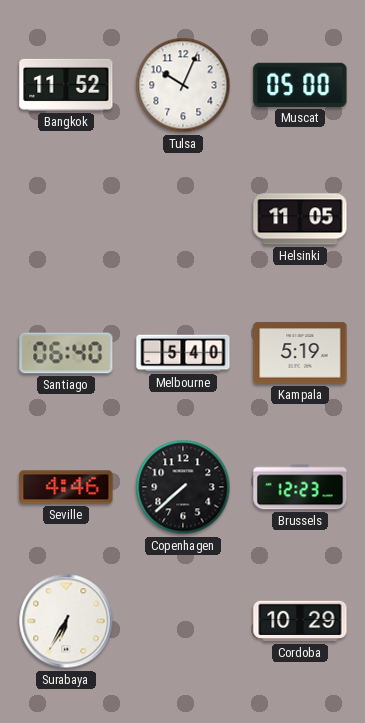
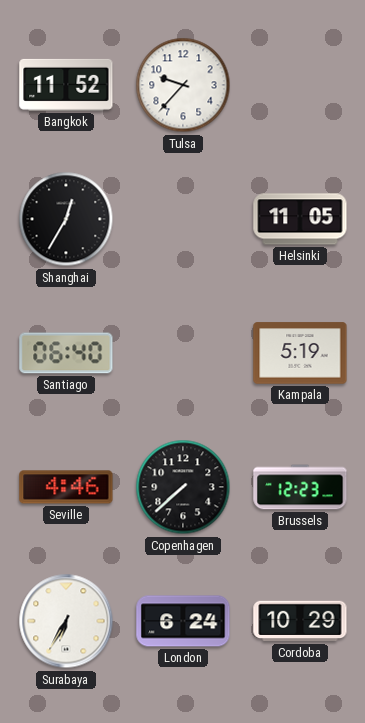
Tulsa: 10:04 -> 9:37
Muscat: 05:00 -> none
Shanghai: none -> 12:35
Melbourne: 5:40 -> none
London: none -> 6:24
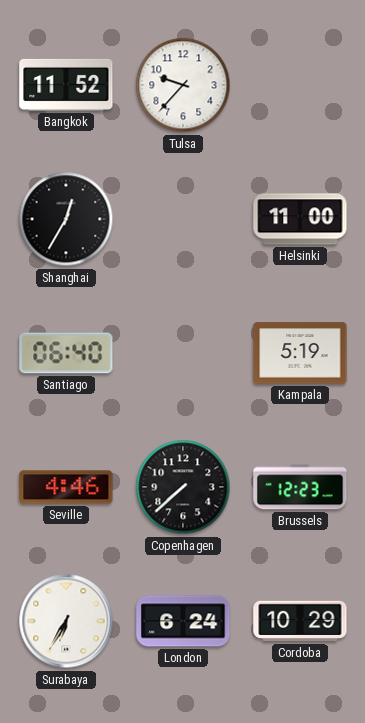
Helsinki: 11:05 -> 11:00
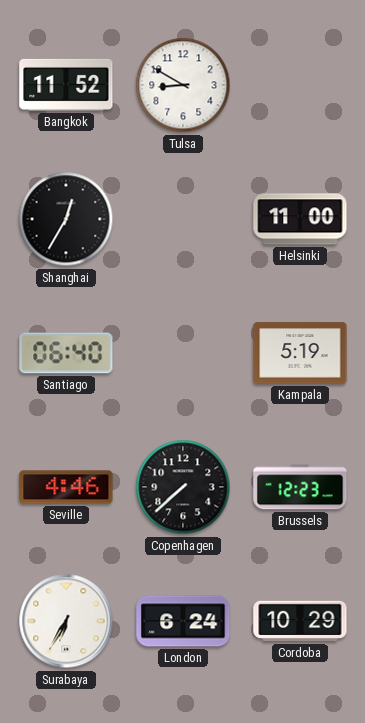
Tulsa: 9:37 -> 8:50
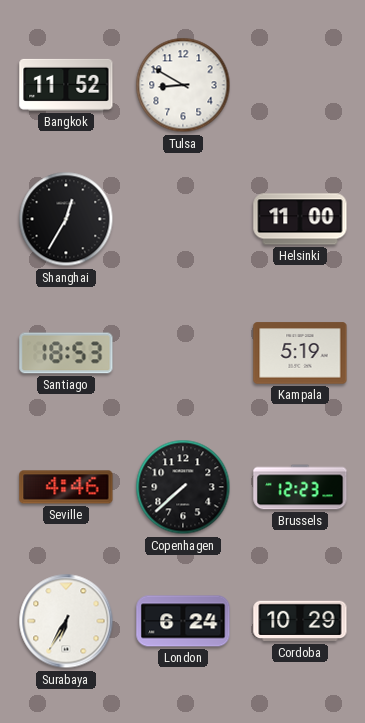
Santiago: 06:40 -> 18:53
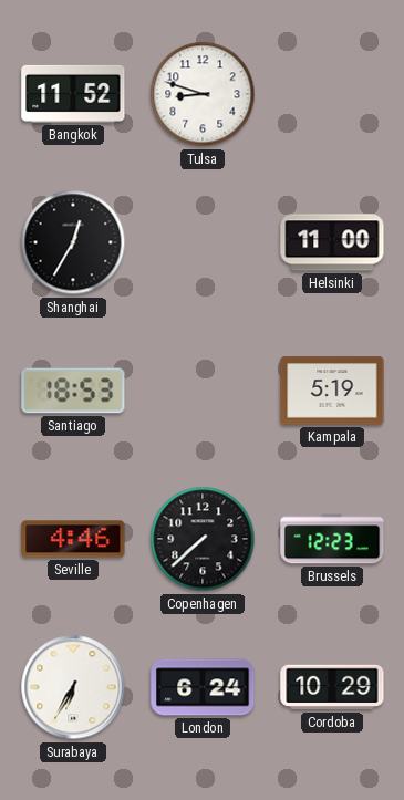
Tulsa: 8:50 -> 8:48
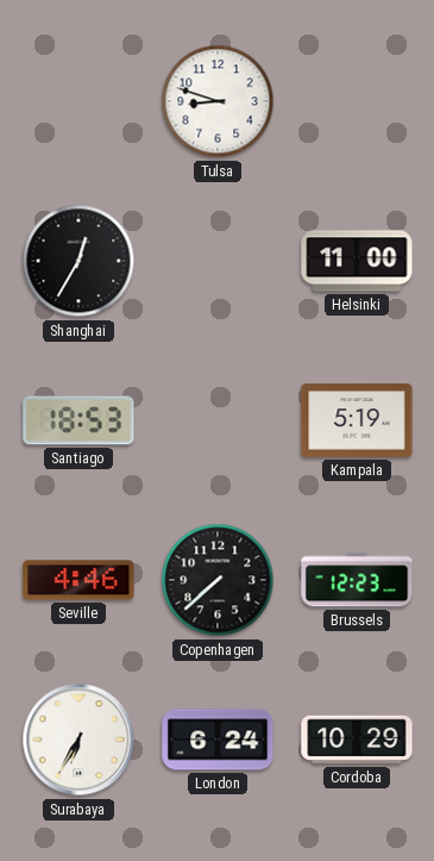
Bangkok: 11:52 -> none
